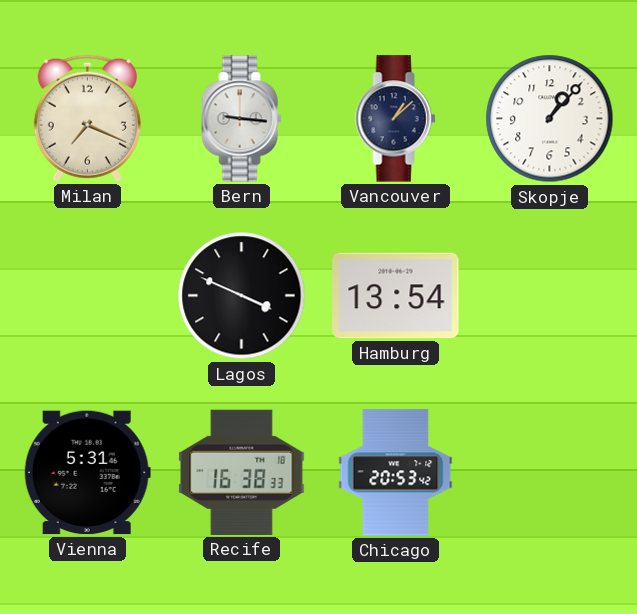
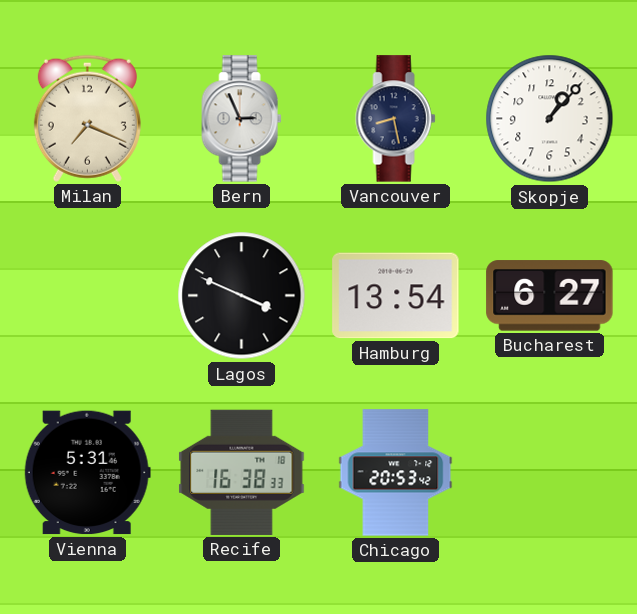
Bern: 9:16 -> 2:56
Vancouver: 1:08 -> 8:28
Bucharest: none -> 6:27
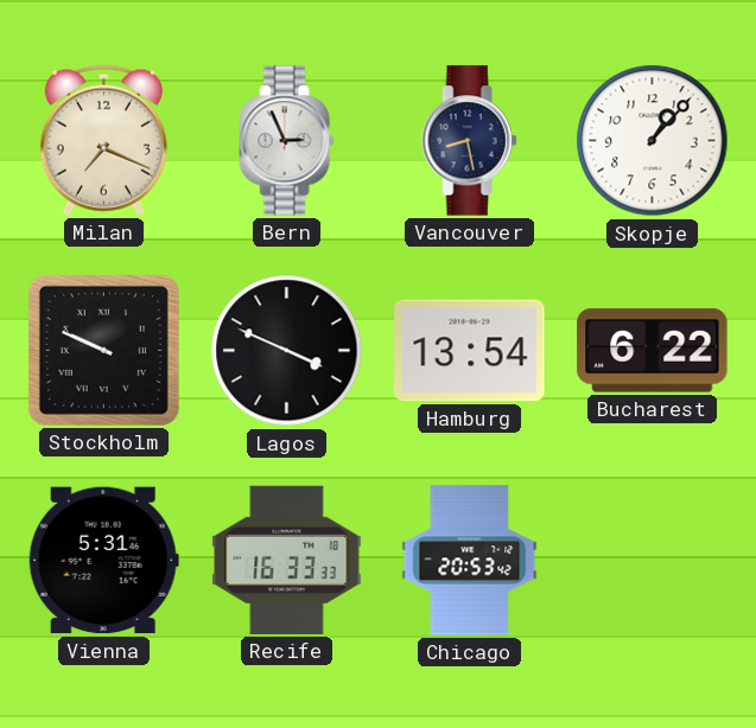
Stockholm: none -> 9:49
Bucharest: 6:27 -> 6:22
Recife: 16:38 -> 16:33
